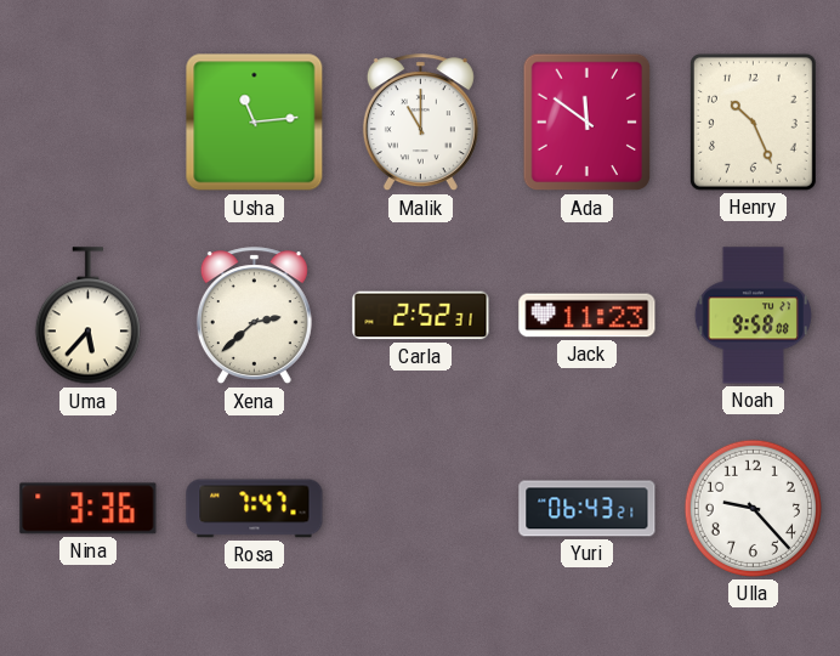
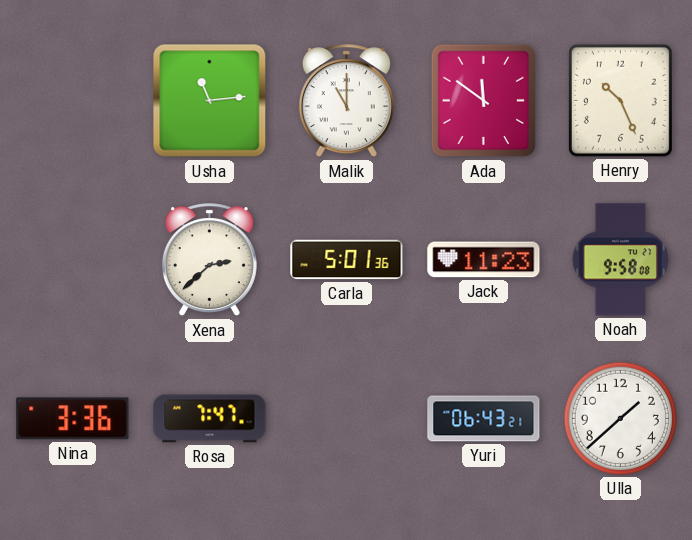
Uma: 5:37 -> none
Carla: 2:52 -> 5:01
Ulla: 9:23 -> 1:38
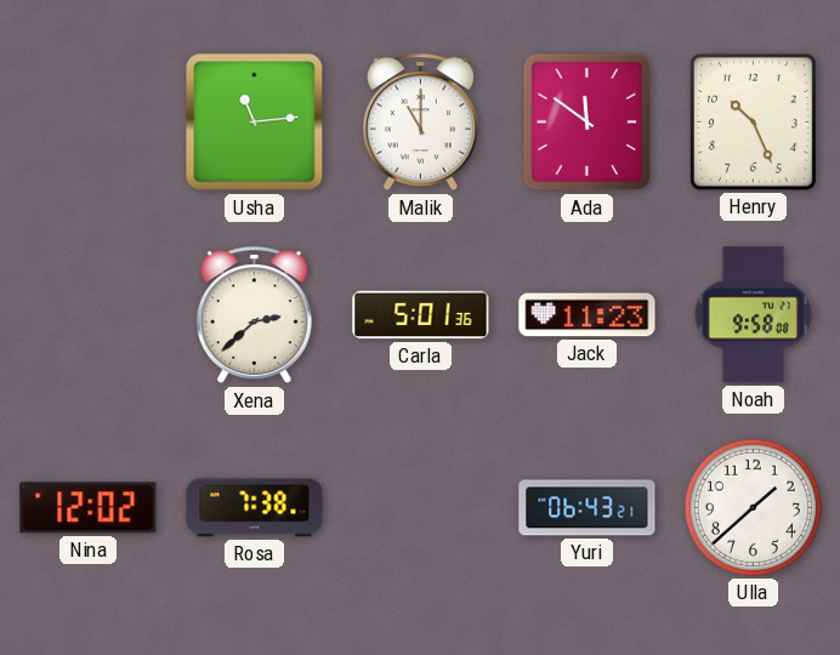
Nina: 3:36 -> 12:02
Rosa: 7:47 -> 7:38
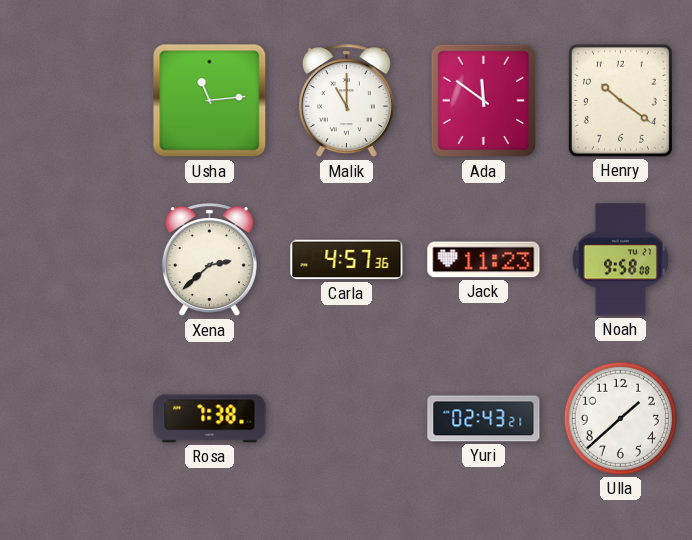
Henry: 10:26 -> 10:21
Carla: 5:01 -> 4:57
Nina: 12:02 -> none
Yuri: 06:43 -> 02:43
